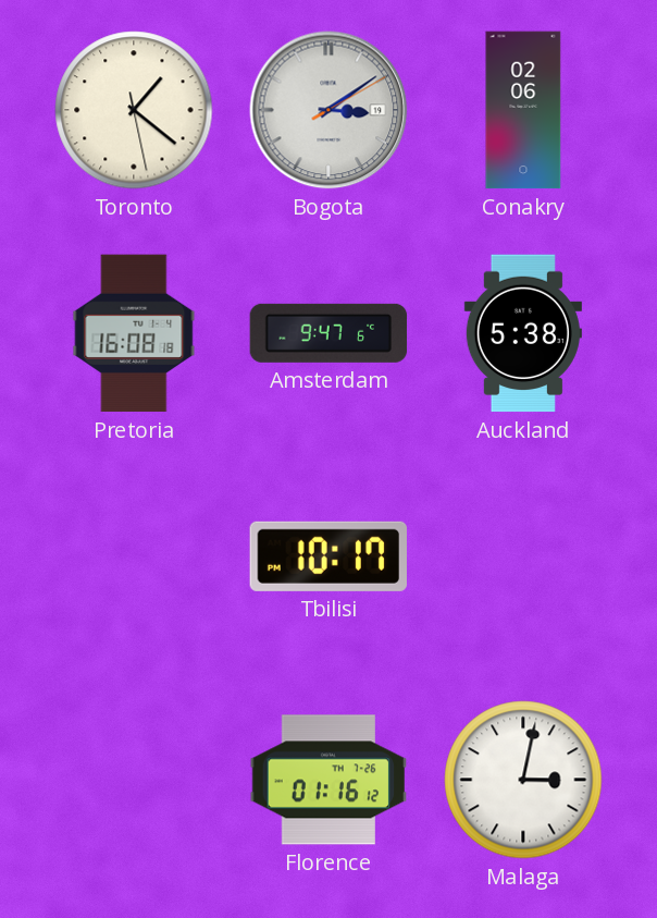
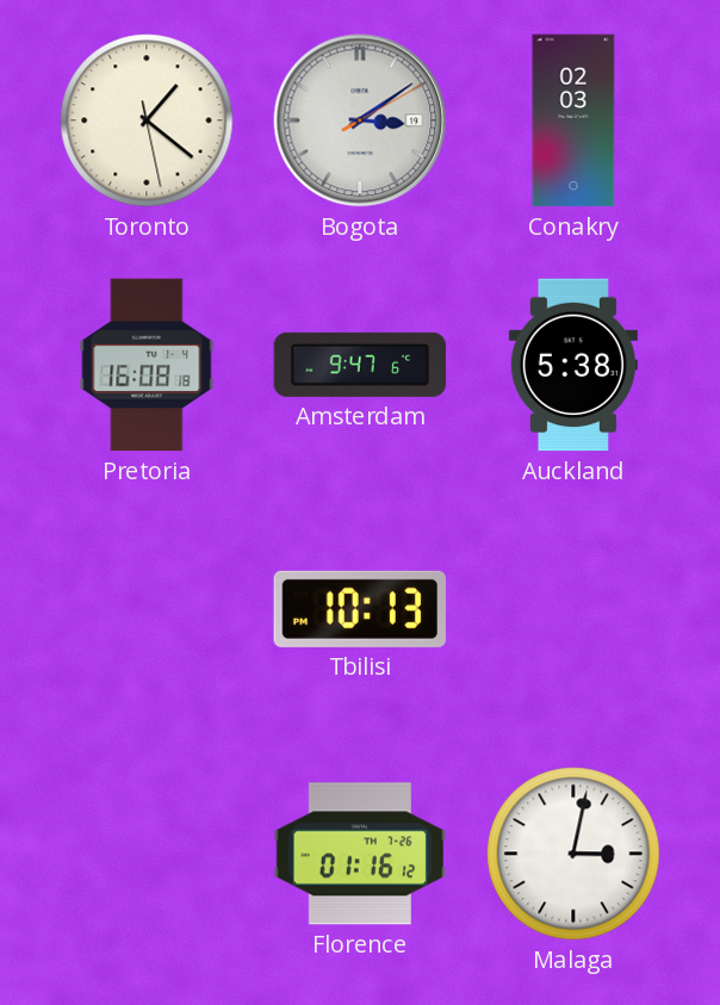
Conakry: 02:06 -> 02:03
Tbilisi: 10:17 -> 10:13
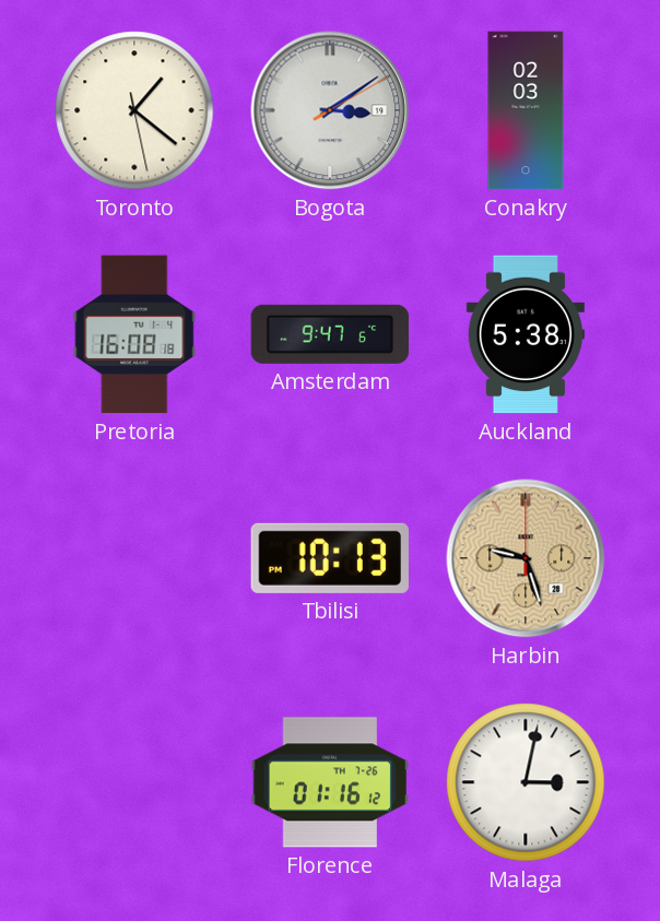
Harbin: none -> 9:27
